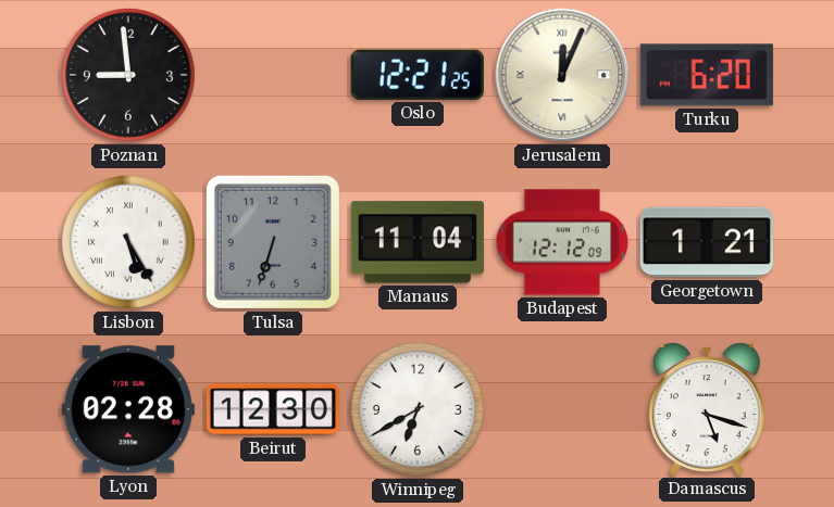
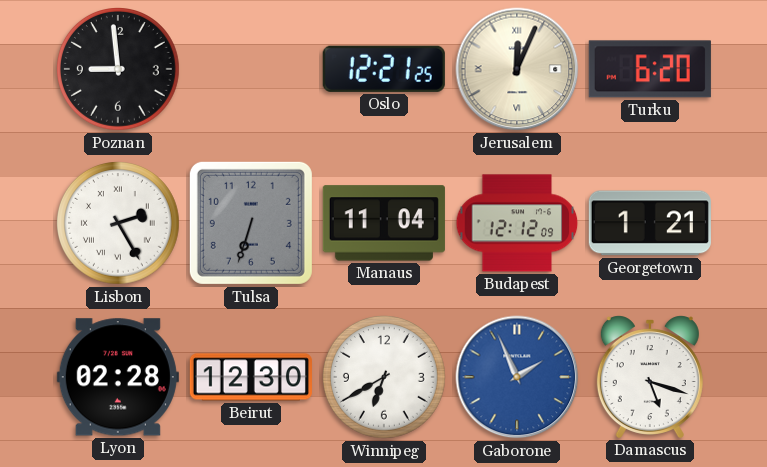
Lisbon: 5:25 -> 2:25
Gaborone: none -> 1:56
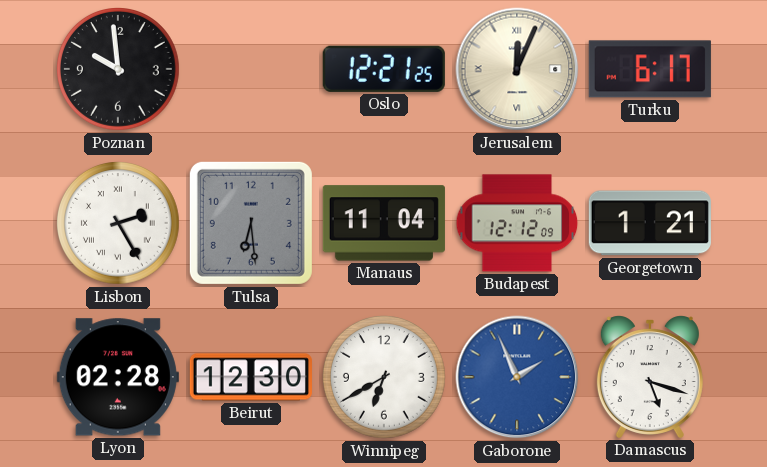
Poznan: 8:59 -> 9:59
Turku: 6:20 -> 6:17
Tulsa: 6:33 -> 6:29
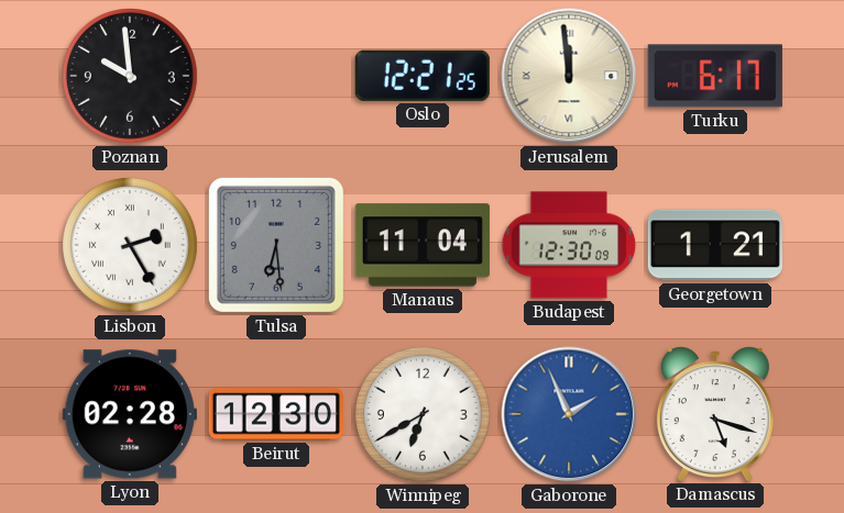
Jerusalem: 12:04 -> 11:59
Budapest: 12:12 -> 12:30
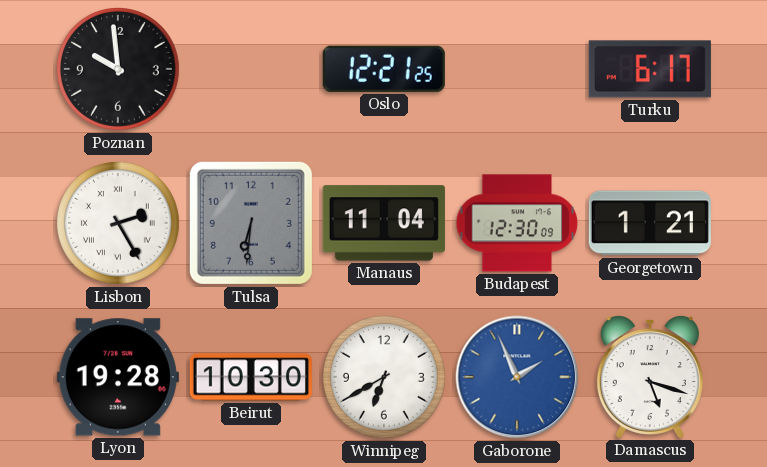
Jerusalem: 11:59 -> none
Tulsa: 6:29 -> 6:31
Lyon: 02:28 -> 19:28
Beirut: 12:30 -> 10:30
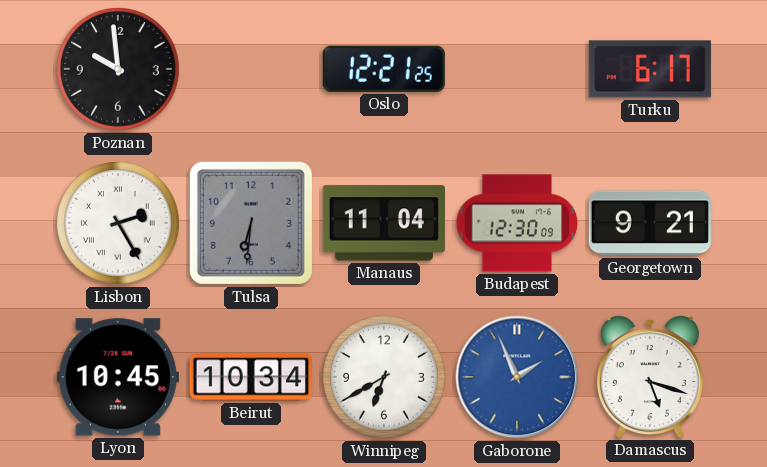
Georgetown: 1:21 -> 9:21
Lyon: 19:28 -> 10:45
Beirut: 10:30 -> 10:34
